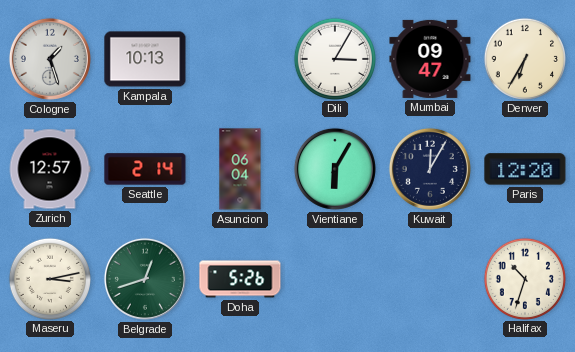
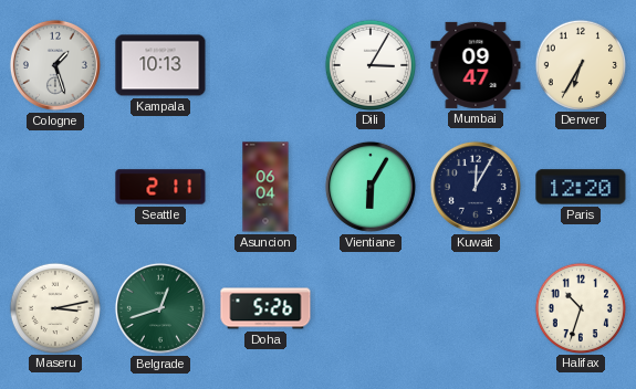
Zurich: 12:57 -> none
Seattle: 2:14 -> 2:11
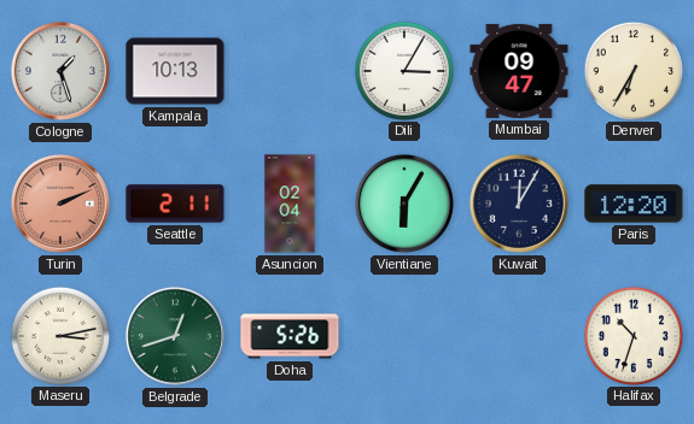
Turin: none -> 2:11
Asuncion: 06:04 -> 02:04
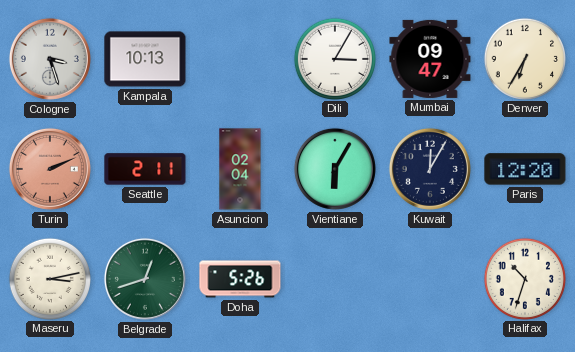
Cologne: 1:27 -> 3:27
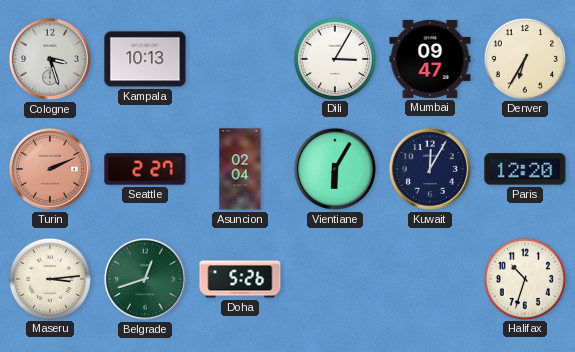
Seattle: 2:11 -> 2:27
Maseru: 3:13 -> 3:14
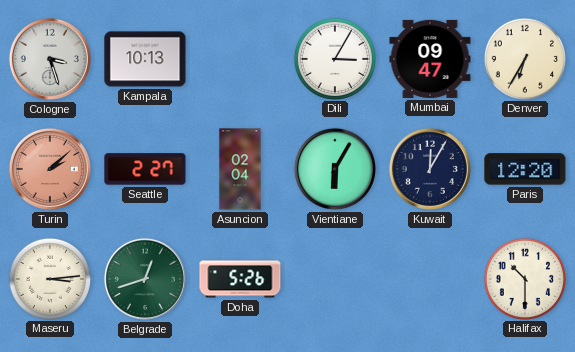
Turin: 2:11 -> 2:08
Halifax: 10:33 -> 10:30
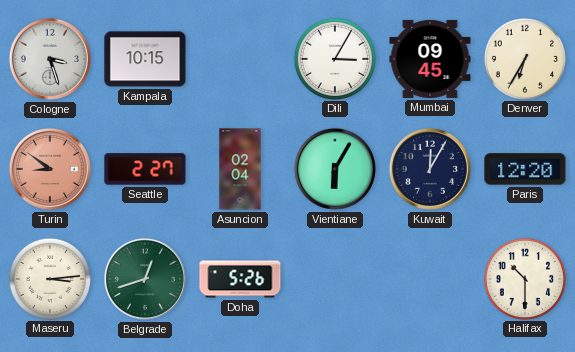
Kampala: 10:13 -> 10:15
Mumbai: 09:47 -> 09:45
Turin: 2:08 -> 8:51
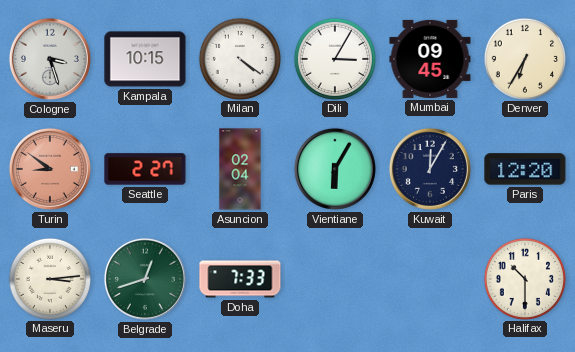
Milan: none -> 4:21
Doha: 5:26 -> 7:33
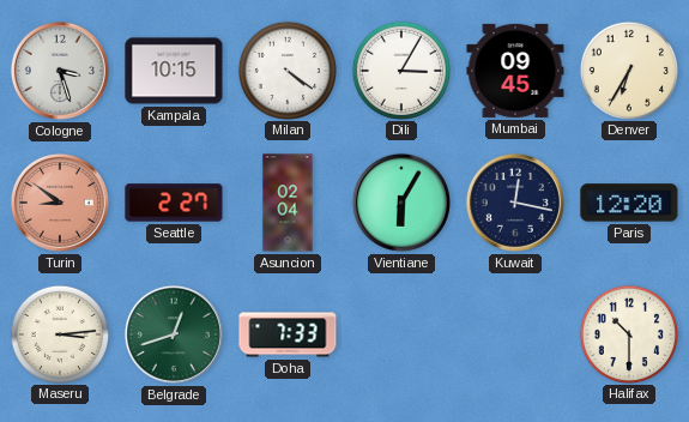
Kuwait: 12:05 -> 12:17
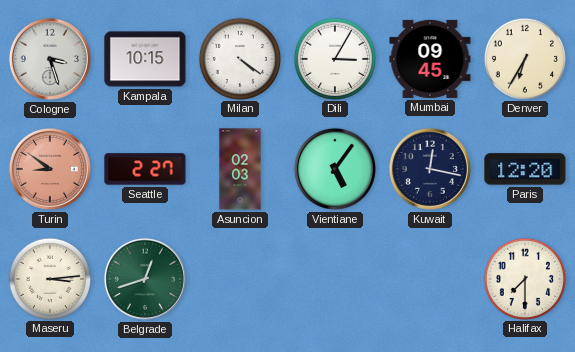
Asuncion: 02:04 -> 02:03
Vientiane: 6:05 -> 5:06
Doha: 7:33 -> none
Halifax: 10:30 -> 7:30
